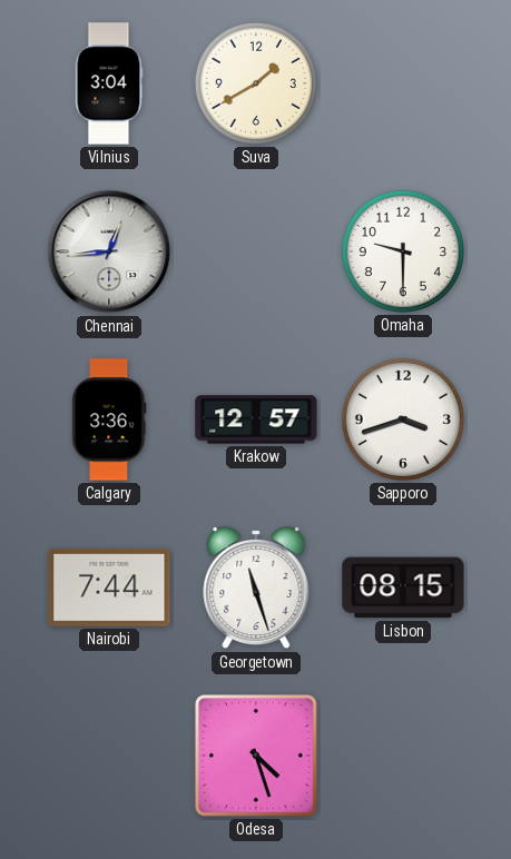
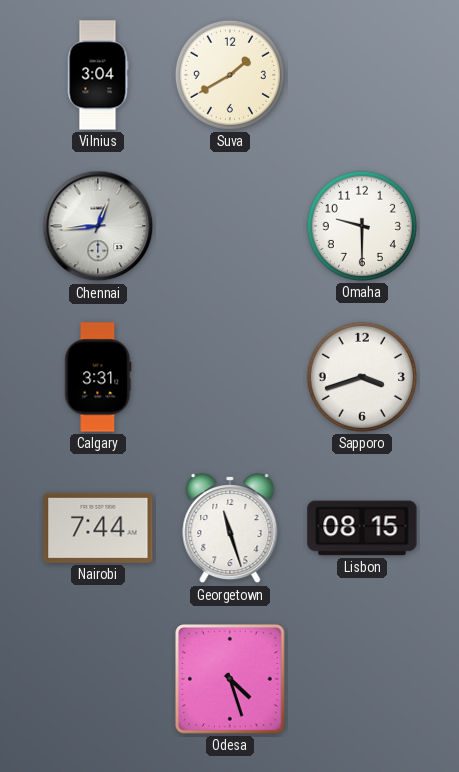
Calgary: 3:36 -> 3:31
Krakow: 12:57 -> none
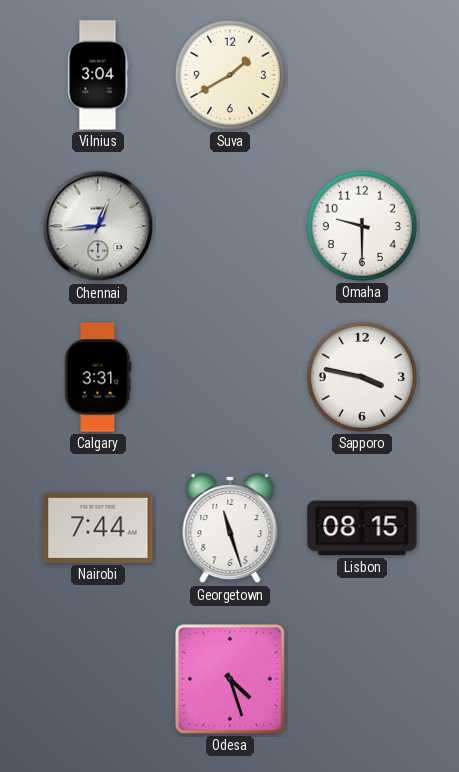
Sapporo: 3:42 -> 3:47
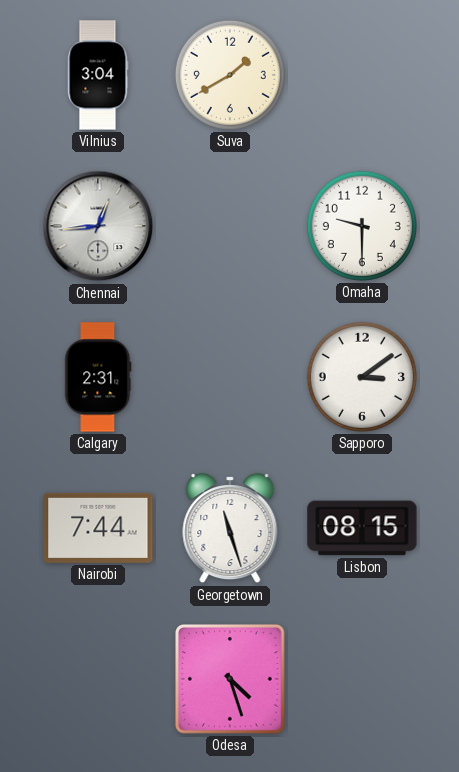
Calgary: 3:31 -> 2:31
Sapporo: 3:47 -> 3:09
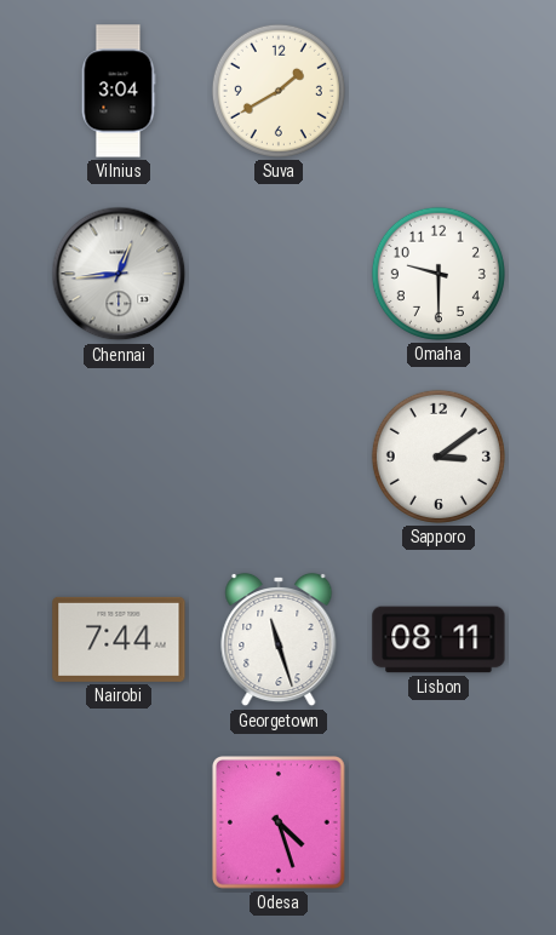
Calgary: 2:31 -> none
Lisbon: 08:15 -> 08:11
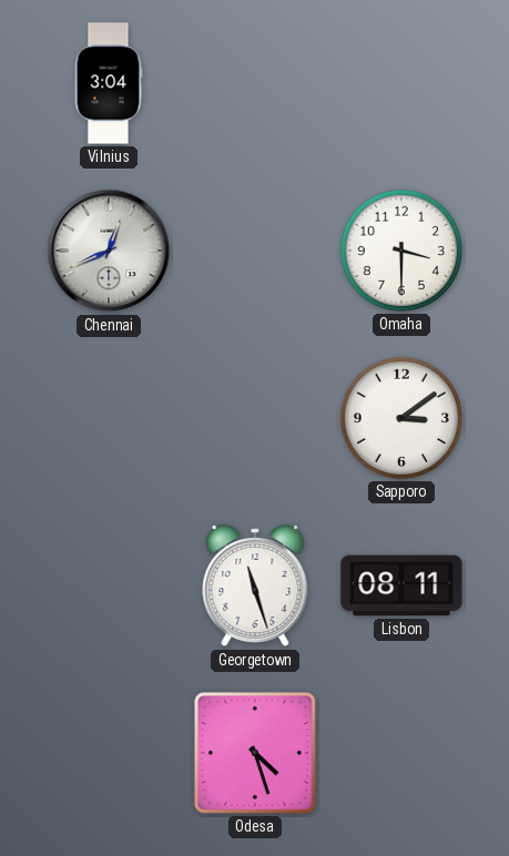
Suva: 1:40 -> none
Chennai: 12:44 -> 12:41
Omaha: 9:30 -> 3:30
Nairobi: 7:44 -> none
